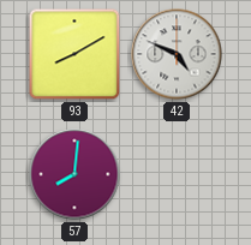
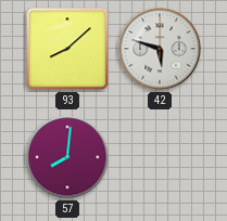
93: 8:10 -> 8:08
42: 4:49 -> 5:48
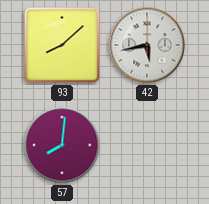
42: 5:48 -> 5:43
